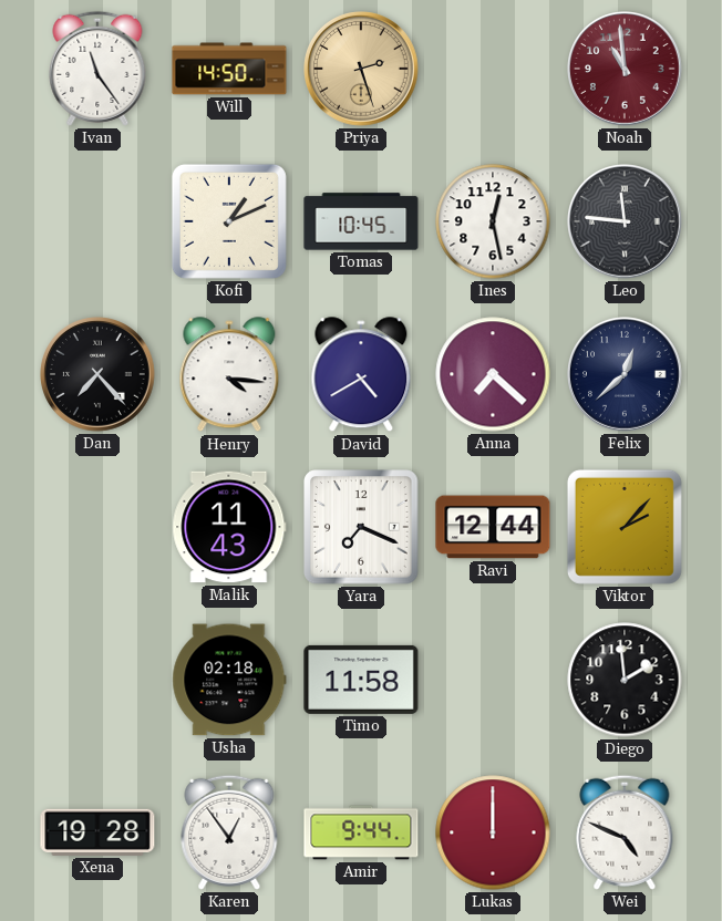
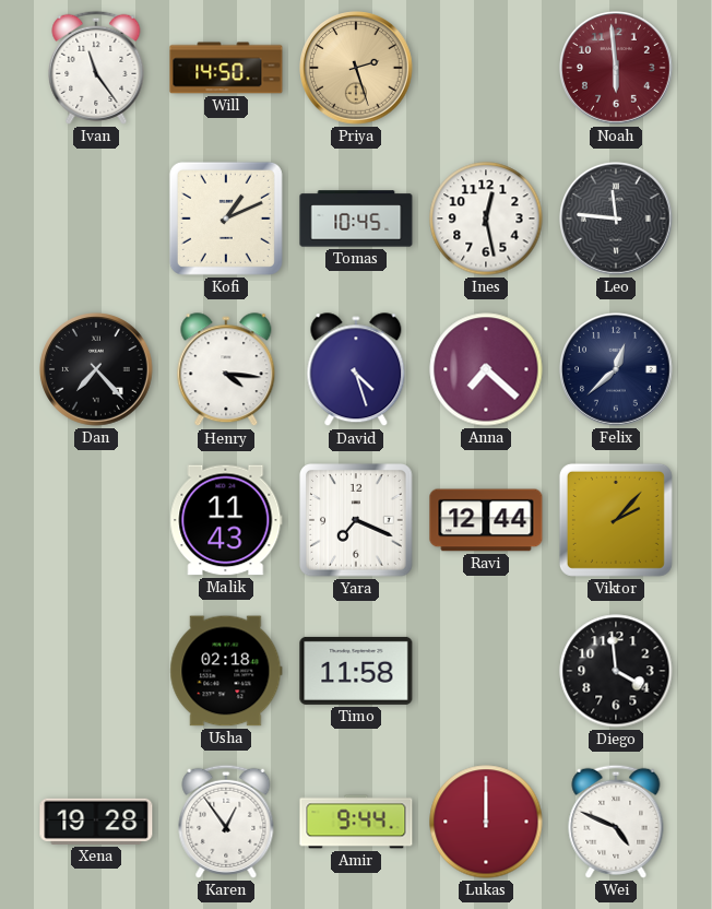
Noah: 10:59 -> 5:59
David: 4:40 -> 4:27
Diego: 1:59 -> 3:59
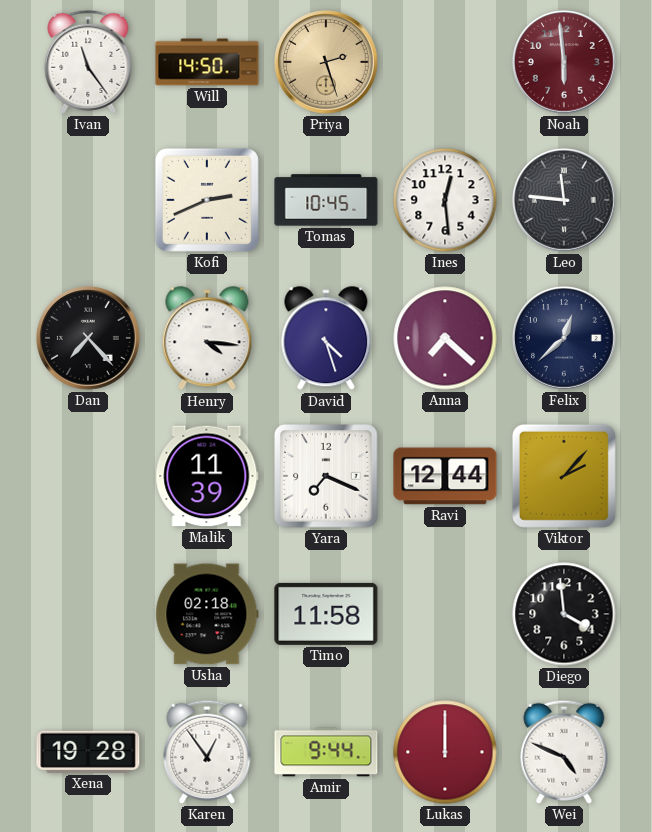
Kofi: 1:11 -> 2:41
Ines: 12:28 -> 12:29
Malik: 11:43 -> 11:39
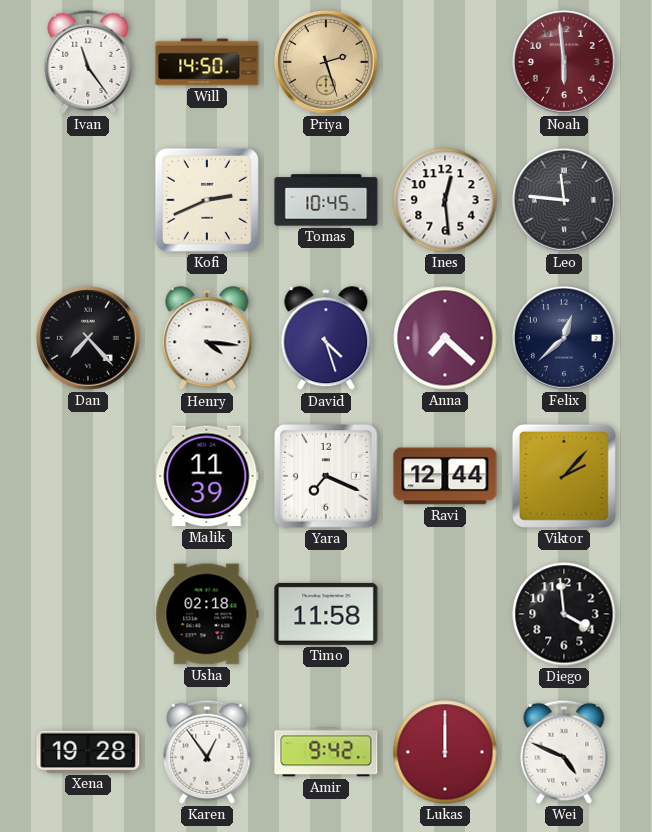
Amir: 9:44 -> 9:42
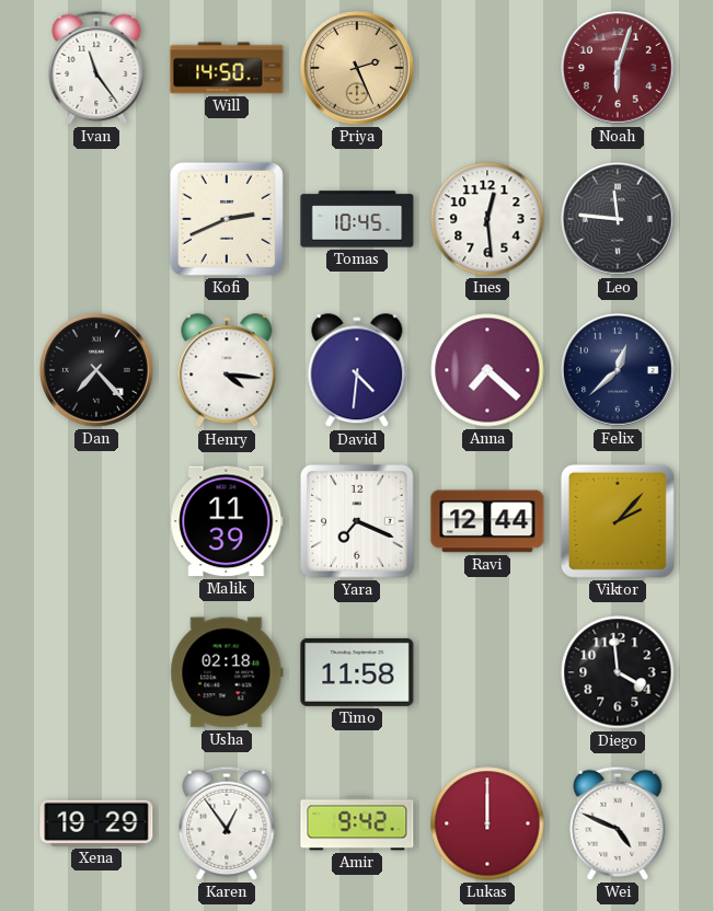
Priya: 2:27 -> 2:26
Noah: 5:59 -> 6:03
David: 4:27 -> 4:31
Xena: 19:28 -> 19:29
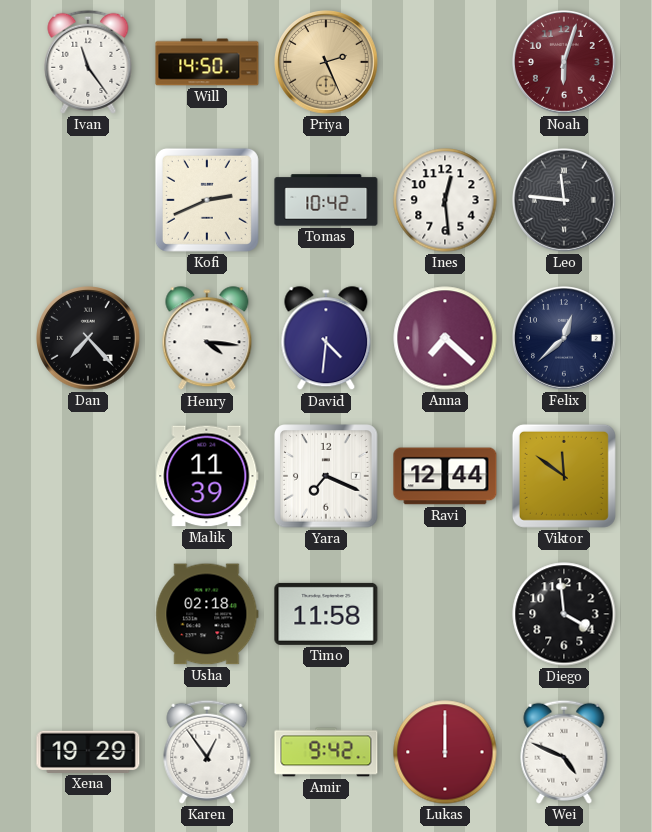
Tomas: 10:45 -> 10:42
Viktor: 2:07 -> 11:51
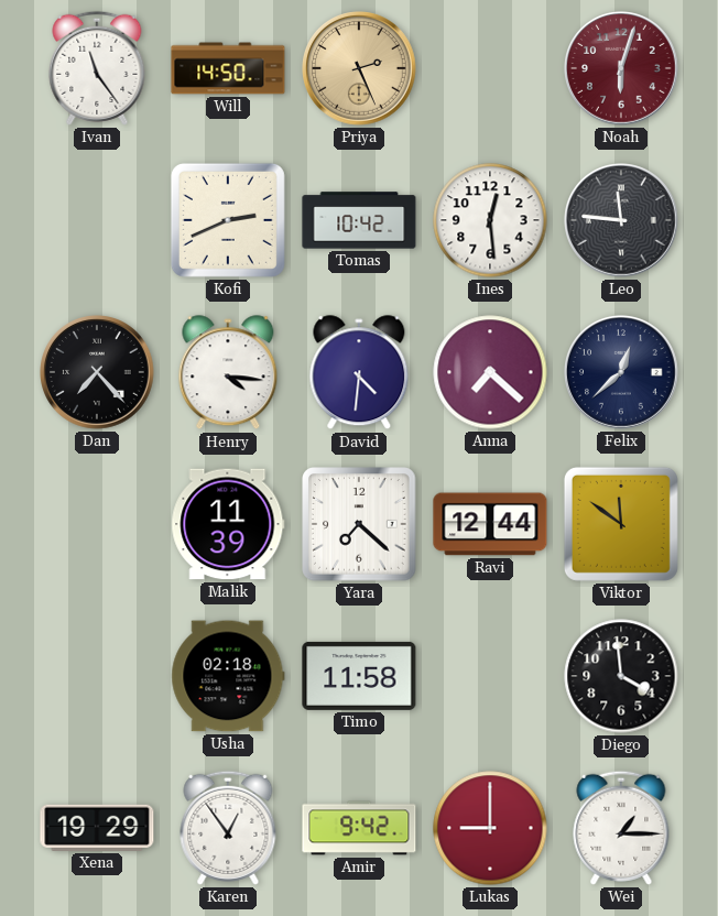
Yara: 7:19 -> 7:22
Lukas: 12:00 -> 9:00
Wei: 4:49 -> 1:15
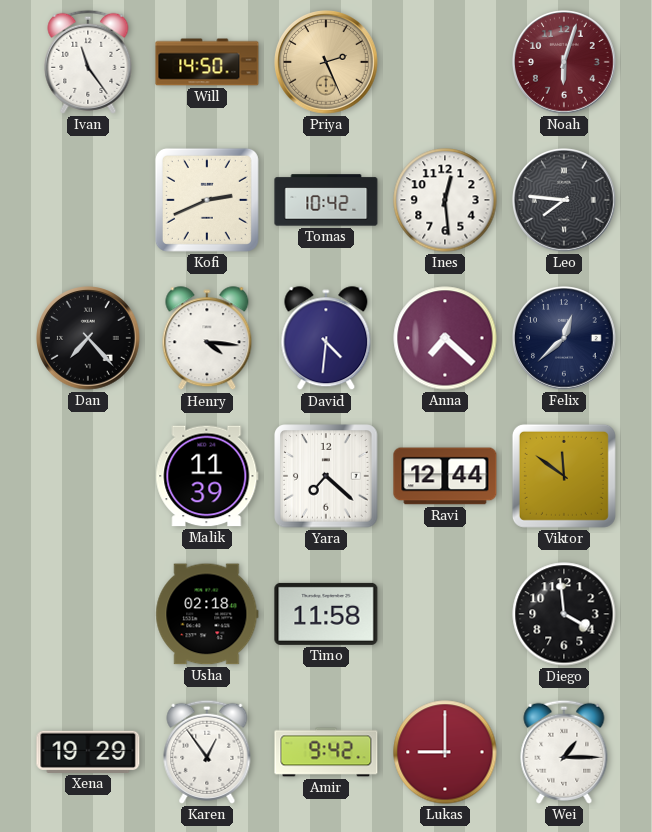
Leo: 11:46 -> 7:46
